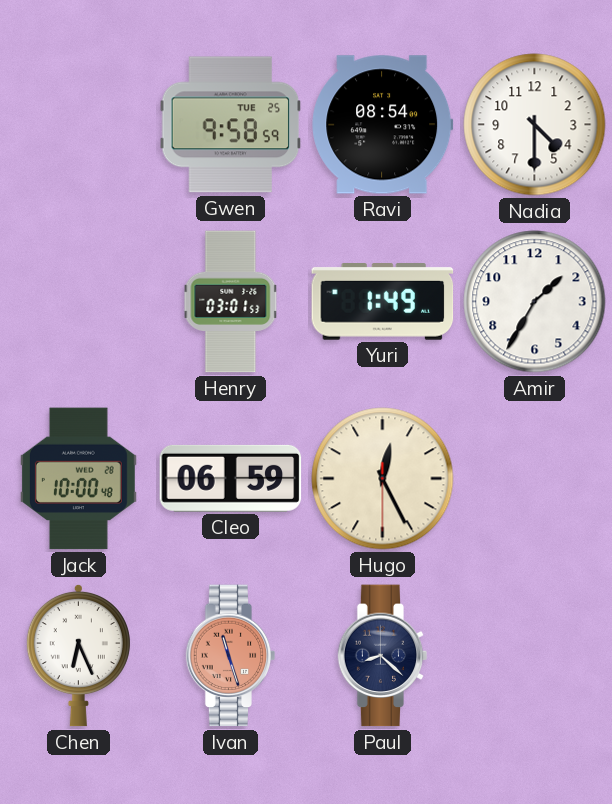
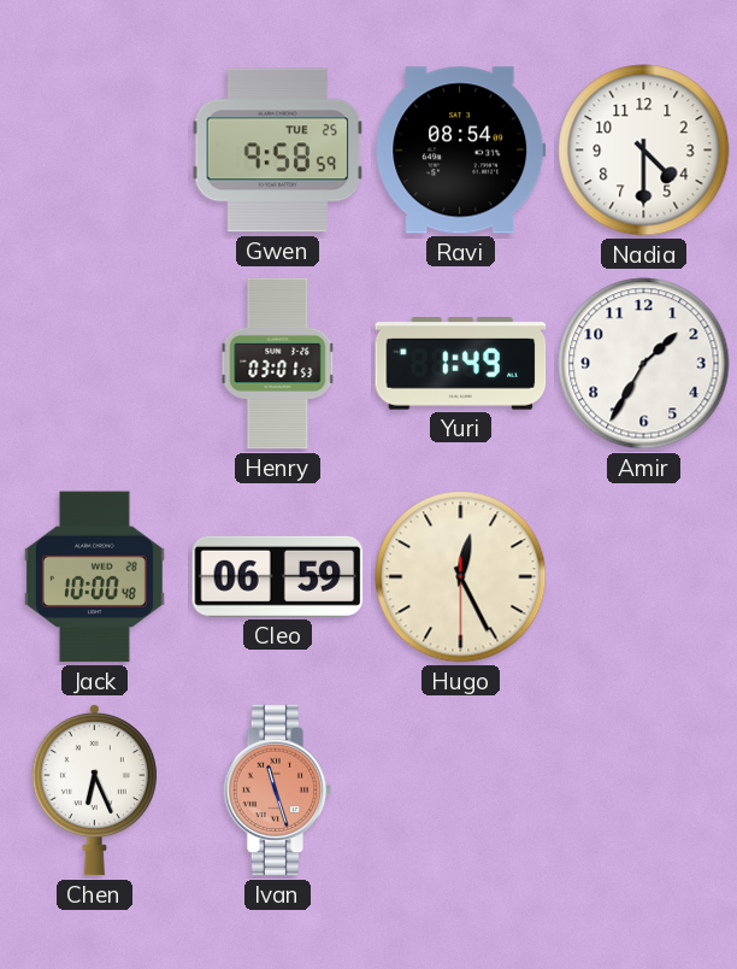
Paul: 8:22 -> none
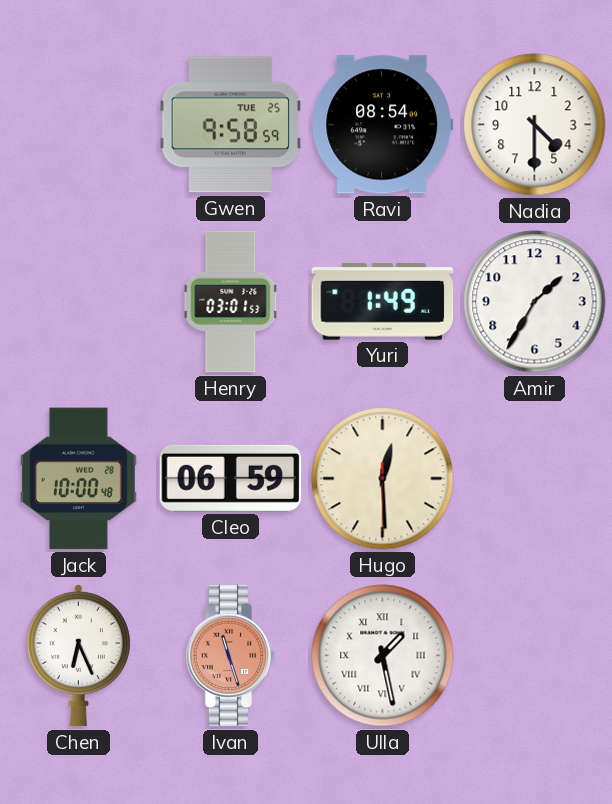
Hugo: 12:25 -> 12:29
Ulla: none -> 1:28
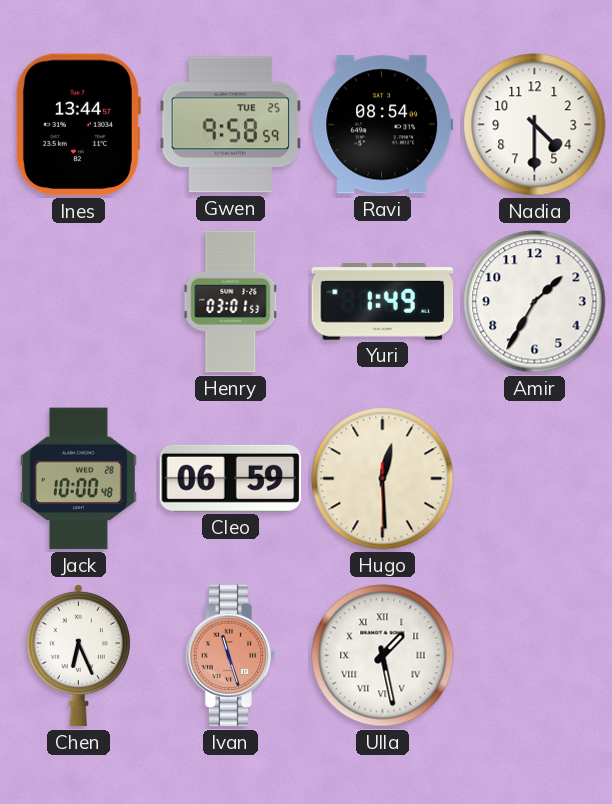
Ines: none -> 13:44
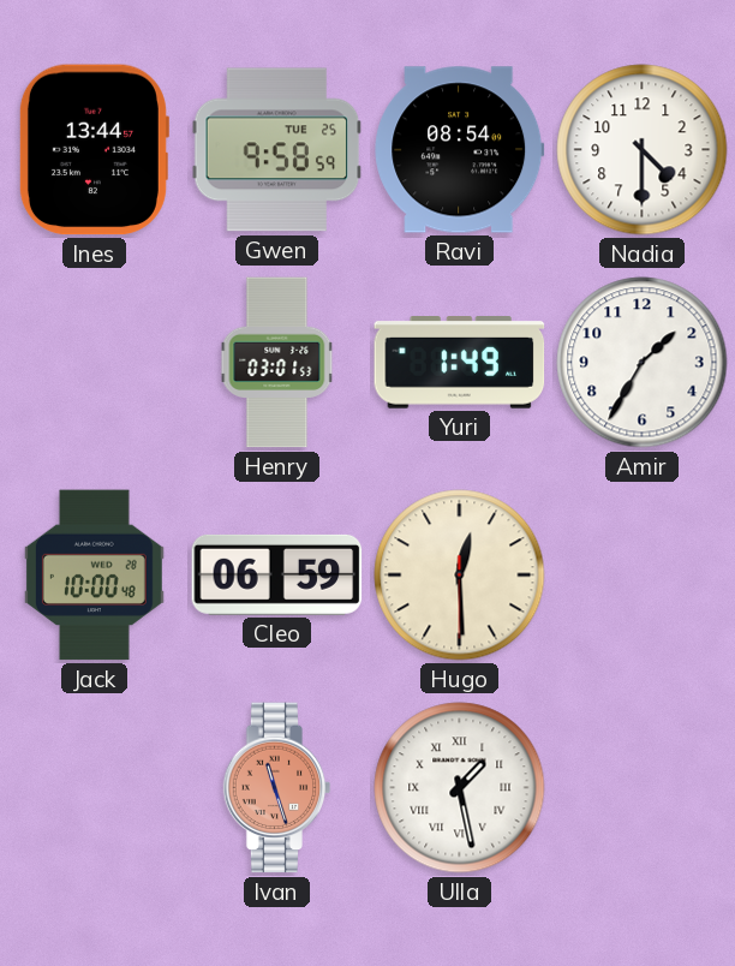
Chen: 6:26 -> none
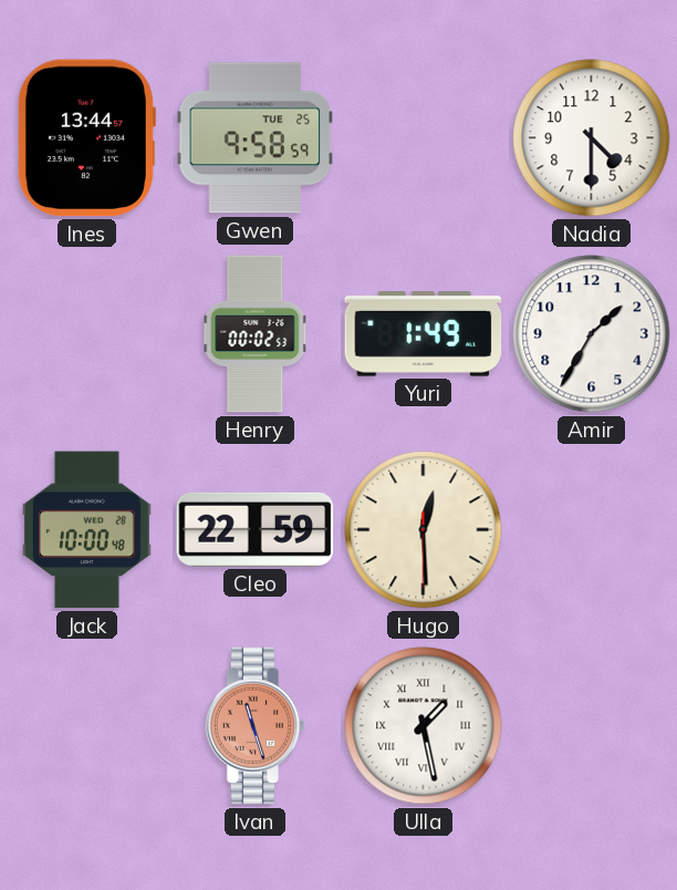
Ravi: 08:54 -> none
Henry: 03:01 -> 00:02
Cleo: 06:59 -> 22:59
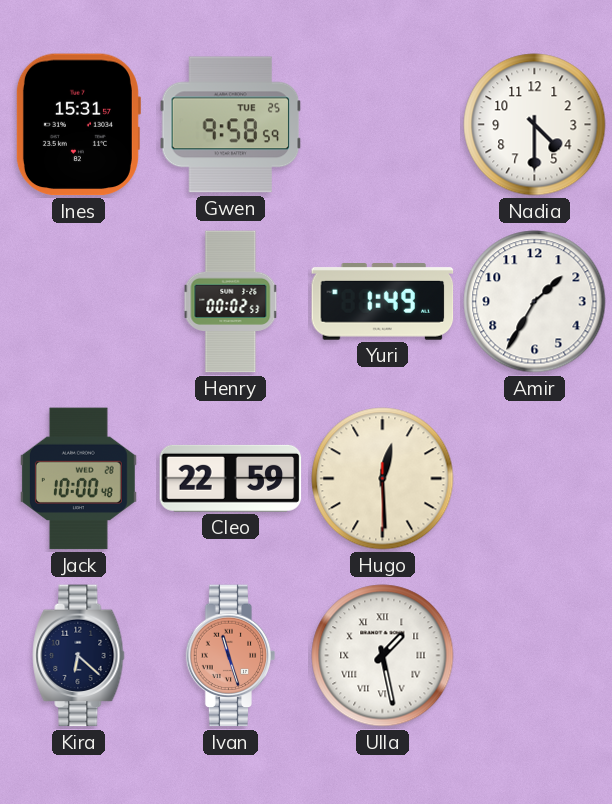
Ines: 13:44 -> 15:31
Kira: none -> 6:22
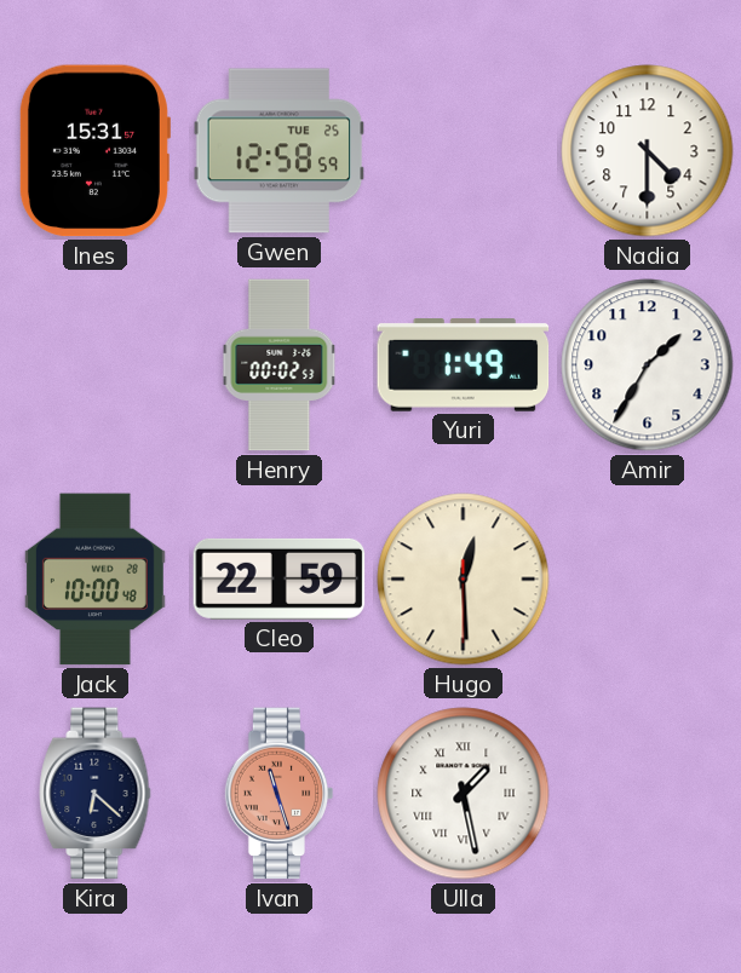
Gwen: 9:58 -> 12:58
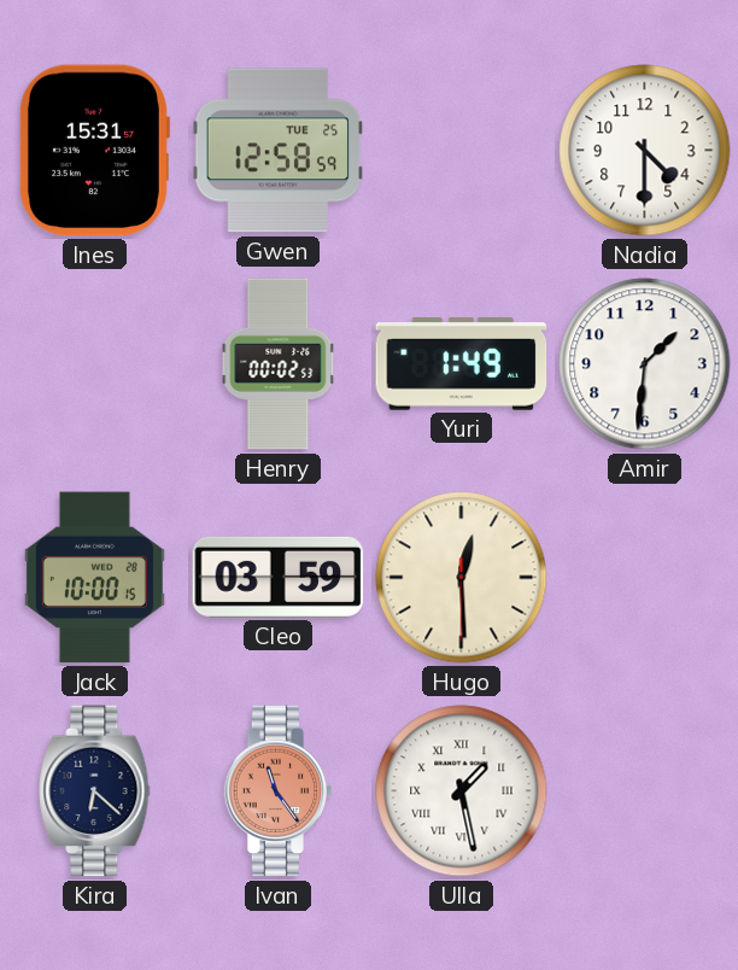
Amir: 1:35 -> 1:31
Jack: 10:00:48 -> 10:00:15
Cleo: 22:59 -> 03:59
Ivan: 11:27 -> 11:24
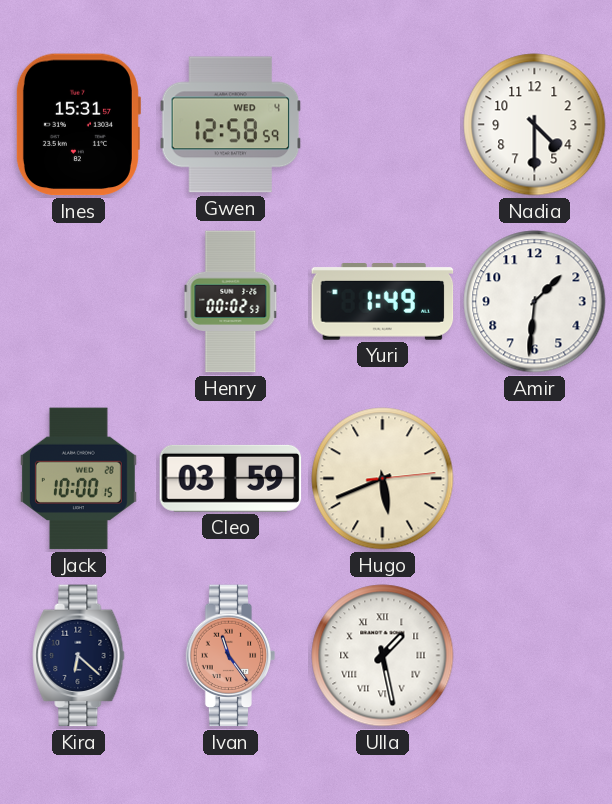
Gwen date: TUE 25 -> WED 4
Hugo: 12:29 -> 5:41
